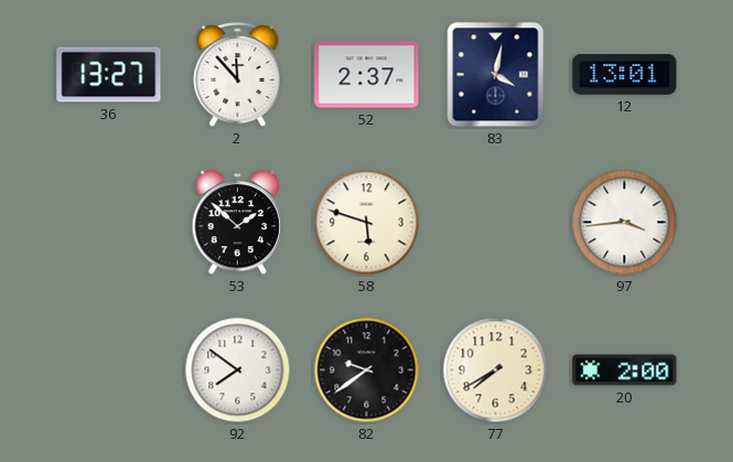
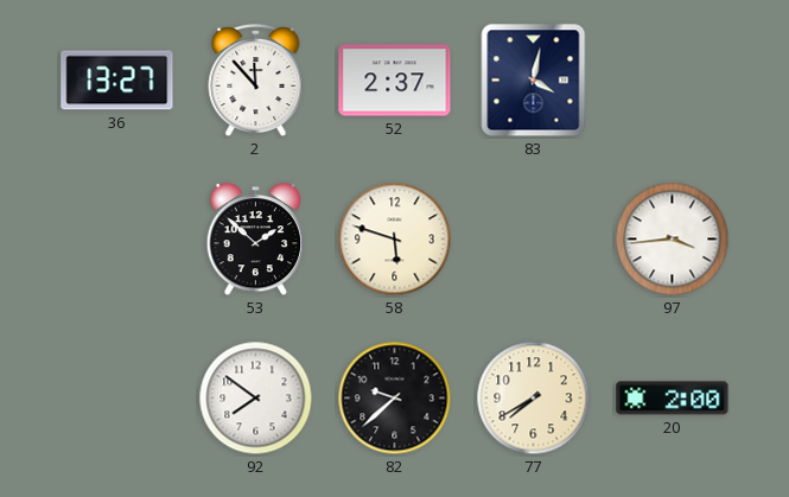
12: 13:01 -> none
82: 9:39 -> 9:38
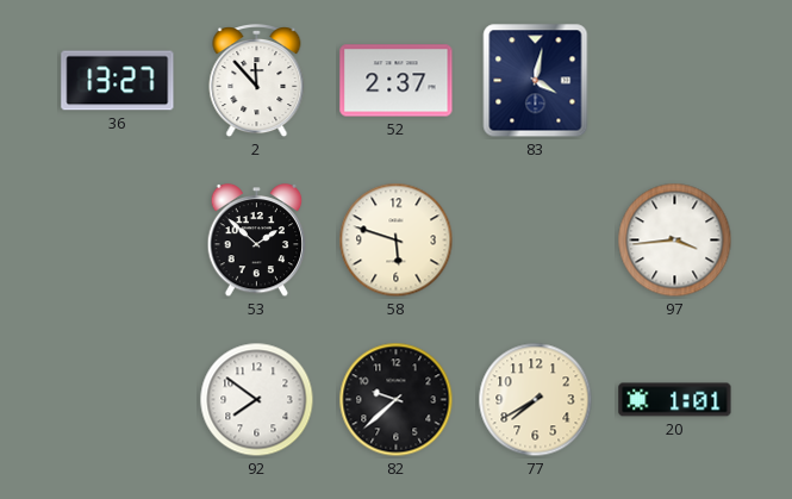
20: 2:00 -> 1:01
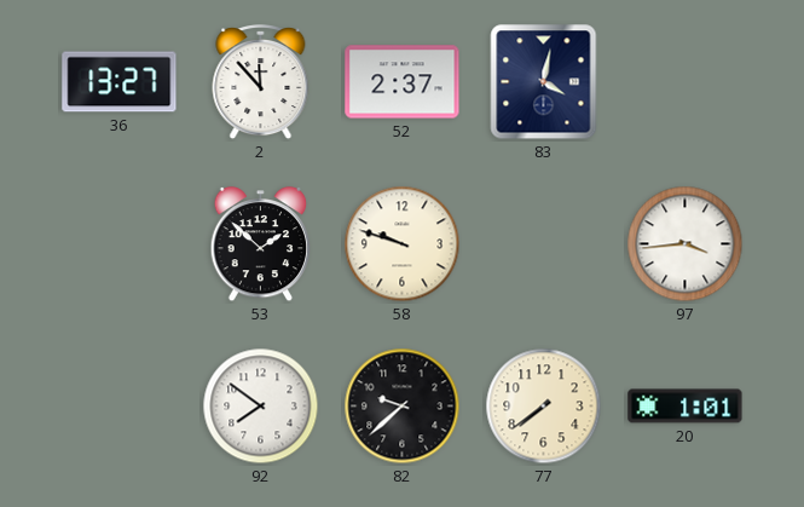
58: 5:48 -> 9:48
77: 7:40 -> 7:39
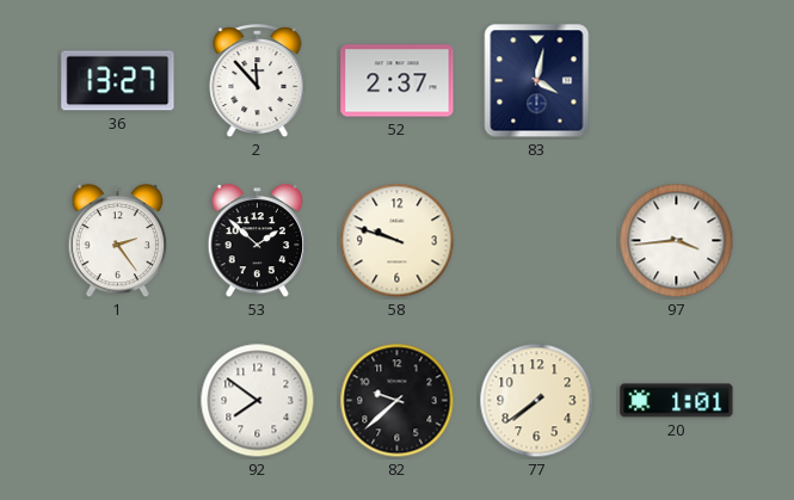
1: none -> 2:24
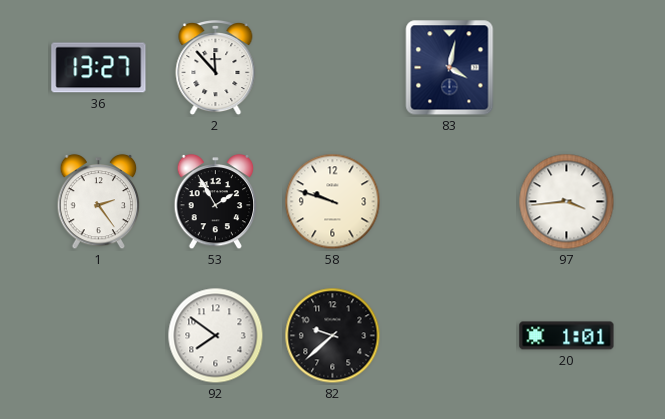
52: 2:37 -> none
53: 1:52 -> 1:55
77: 7:39 -> none
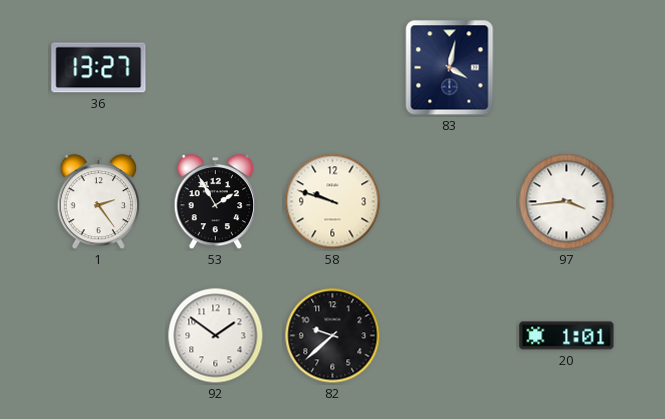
2: 11:53 -> none
92: 7:51 -> 1:51
